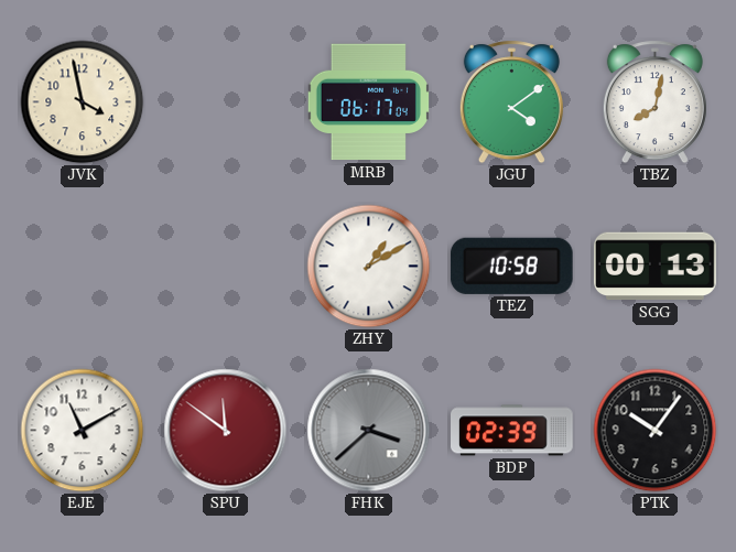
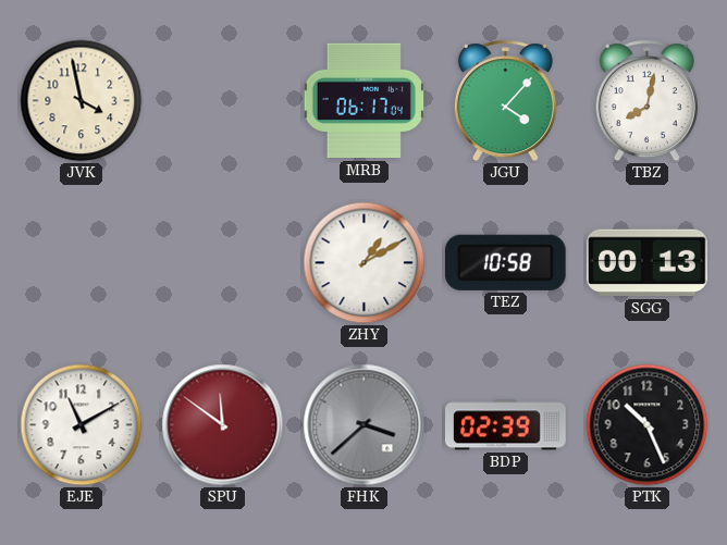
JGU: 4:09 -> 4:07
PTK: 10:06 -> 10:26
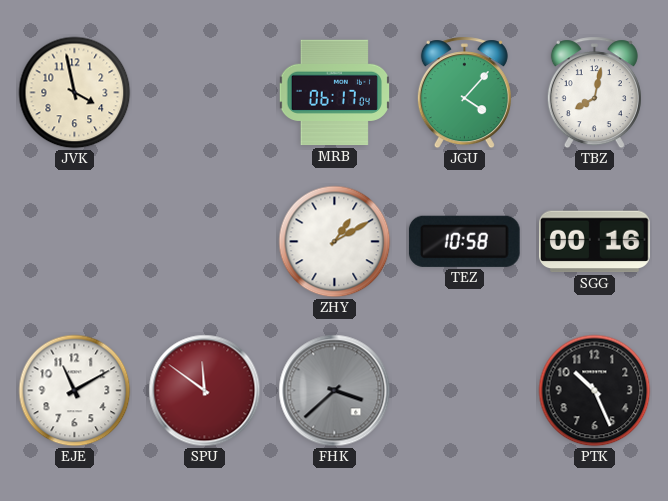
SGG: 00:13 -> 00:16
BDP: 02:39 -> none
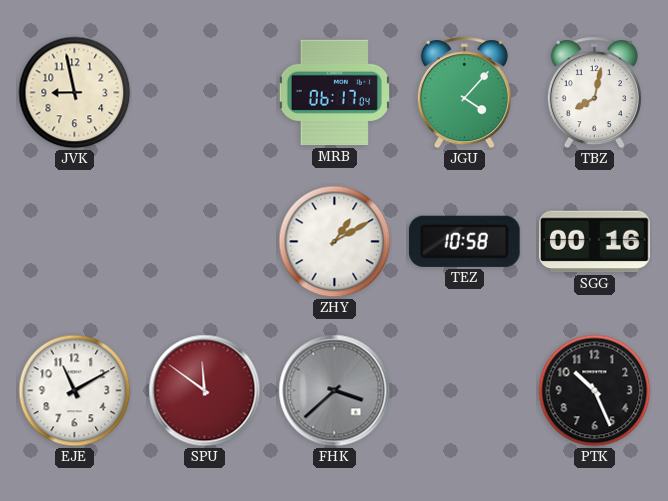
JVK: 3:58 -> 8:58
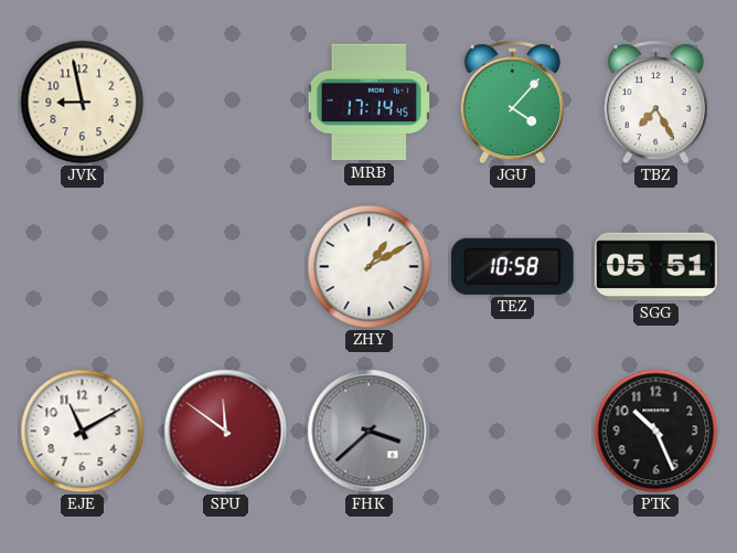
MRB: 06:17 -> 17:14
TBZ: 8:02 -> 7:25
SGG: 00:16 -> 05:51
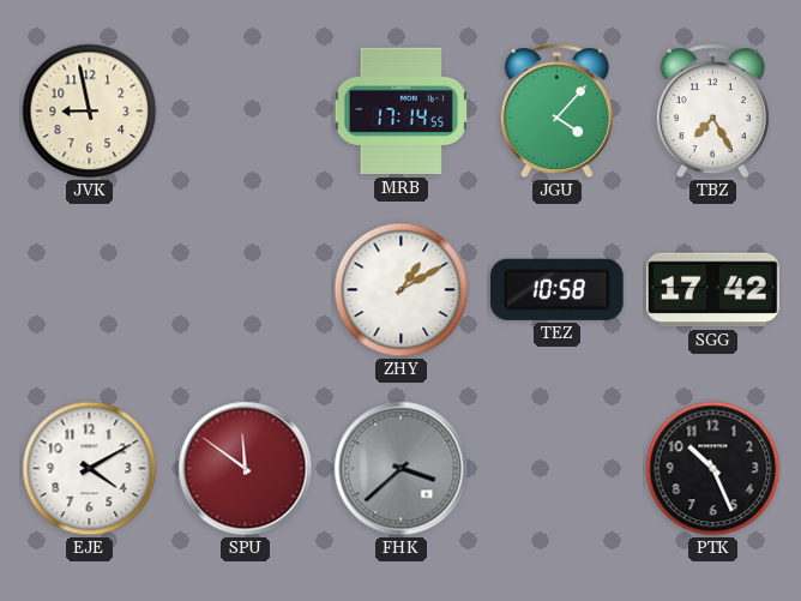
MRB: 17:14:45 -> 17:14:55
SGG: 05:51 -> 17:42
EJE: 11:10 -> 4:10
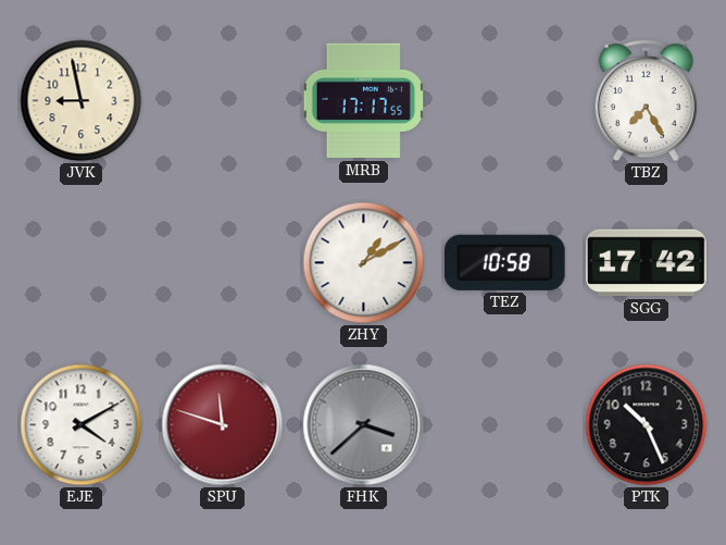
MRB: 17:14 -> 17:17
JGU: 4:07 -> none
SPU: 11:51 -> 11:48
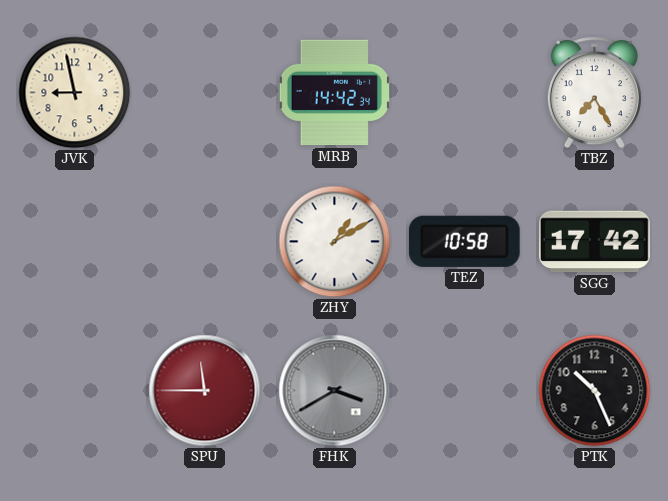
MRB: 17:17 -> 14:42
EJE: 4:10 -> none
SPU: 11:48 -> 11:45
FHK: 3:38 -> 3:40
